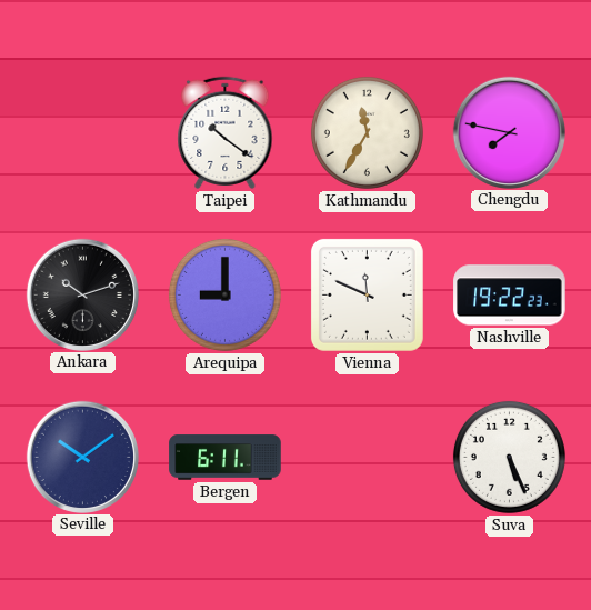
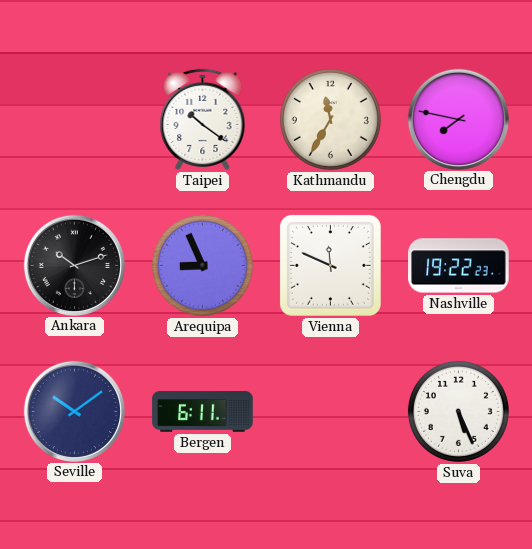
Arequipa: 9:00 -> 8:56
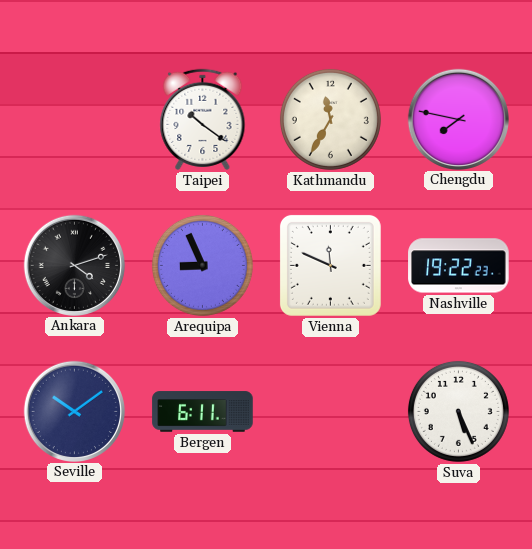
Ankara: 10:12 -> 4:12
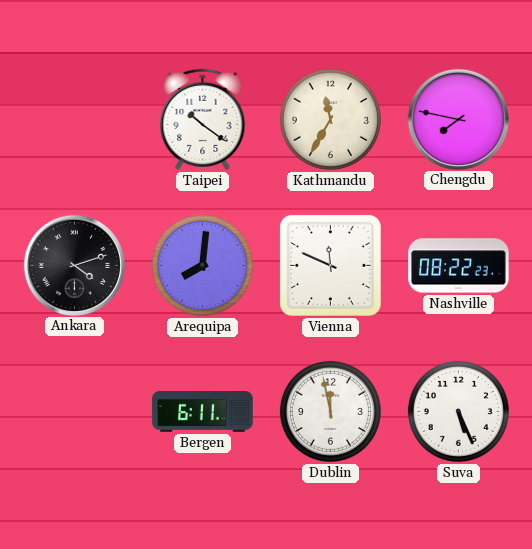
Arequipa: 8:56 -> 8:01
Nashville: 19:22 -> 08:22
Seville: 10:09 -> none
Dublin: none -> 11:58
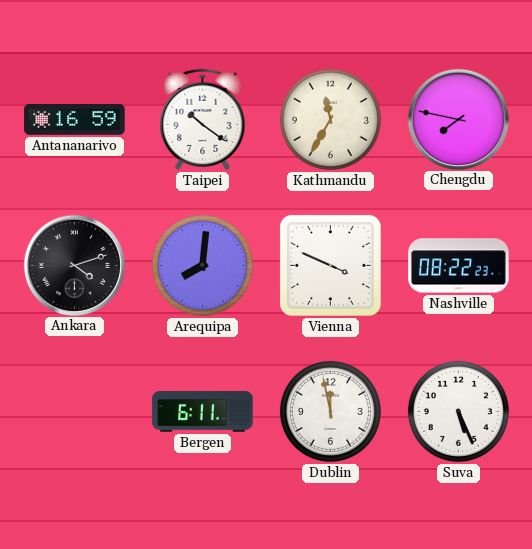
Antananarivo: none -> 16:59
Vienna: 11:49 -> 3:49
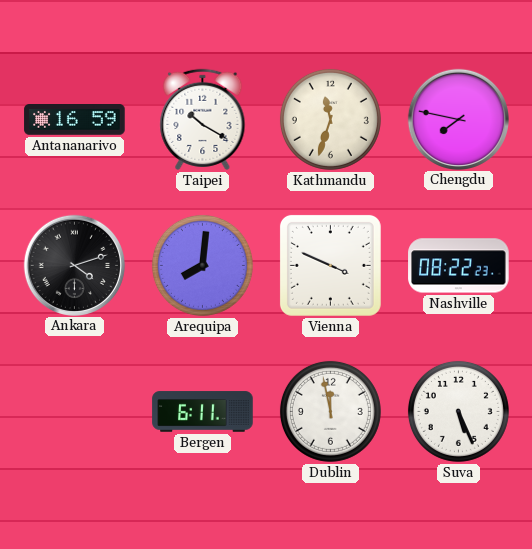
Taipei: 10:21 -> 10:20
Kathmandu: 11:35 -> 11:33
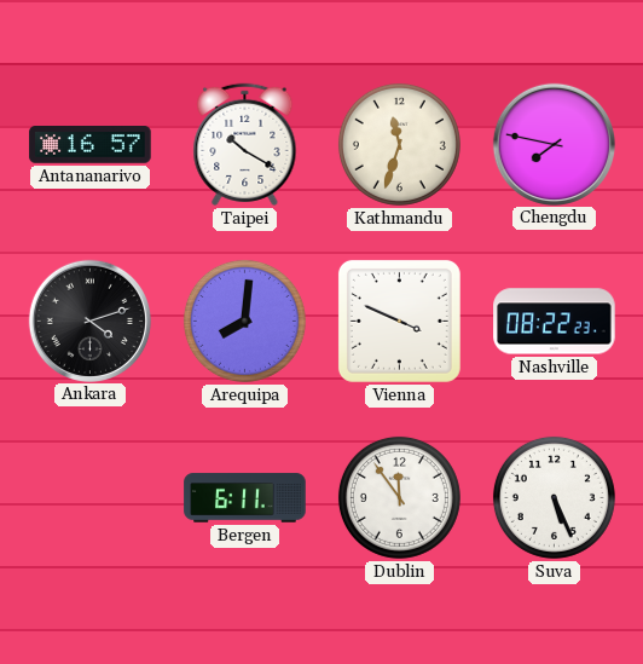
Antananarivo: 16:59 -> 16:57
Dublin: 11:58 -> 11:54
